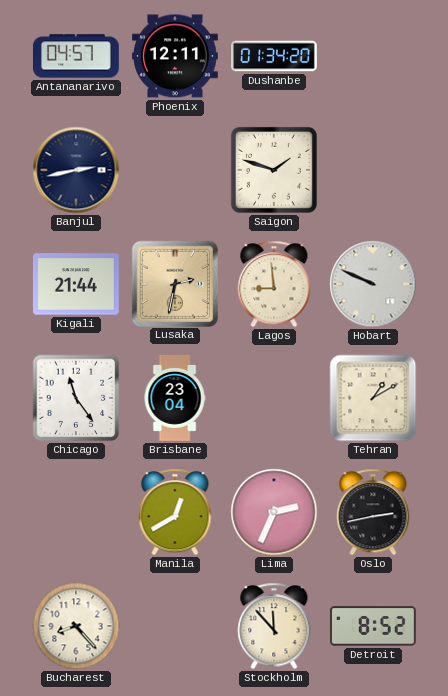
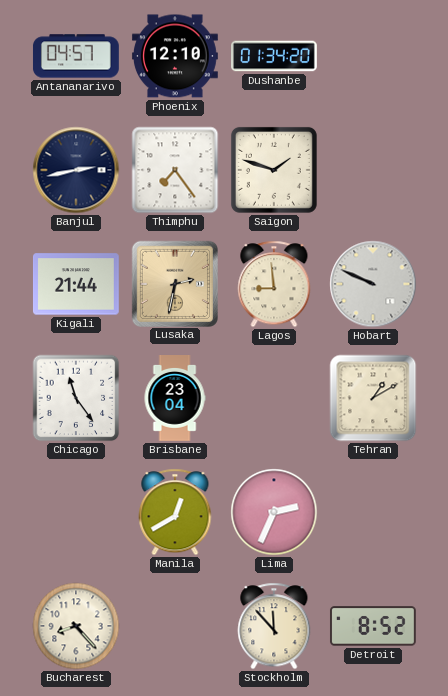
Phoenix: 12:11 -> 12:10
Thimphu: none -> 7:24
Oslo: 2:43 -> none
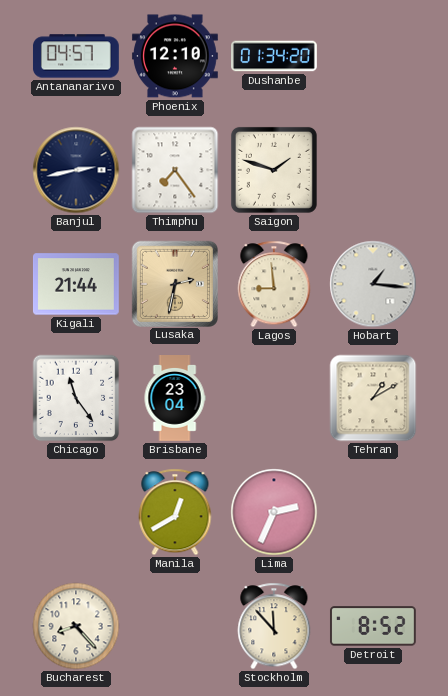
Hobart: 9:49 -> 1:16
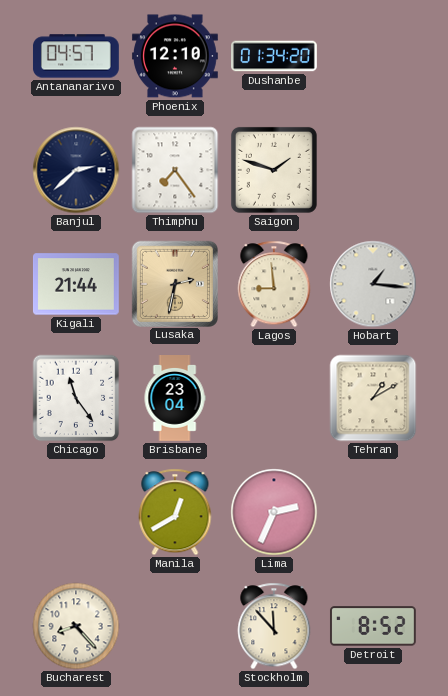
Banjul: 2:43 -> 2:38
